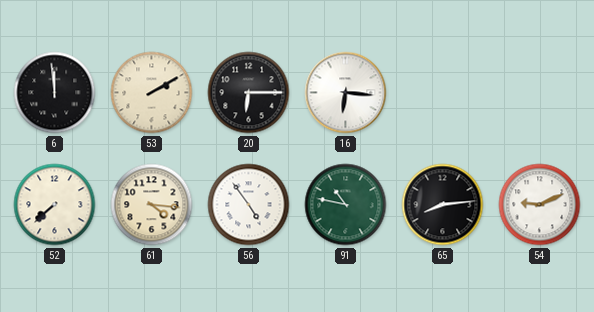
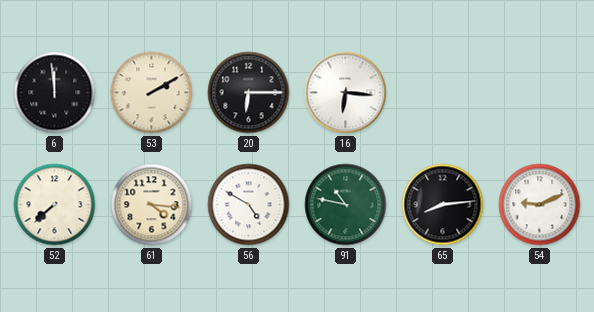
56: 4:54 -> 4:50
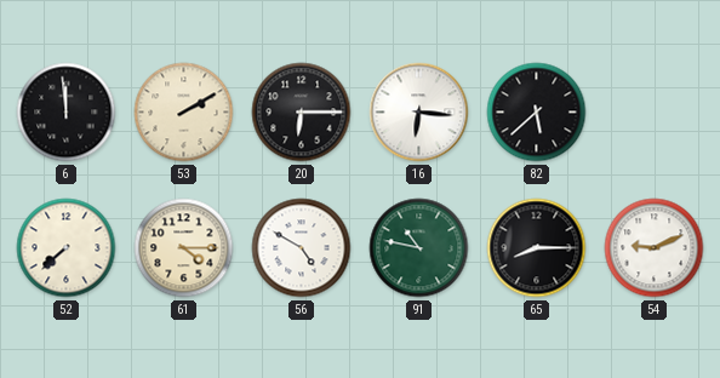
82: none -> 5:38
61: 4:16 -> 4:15
65: 8:14 -> 8:15
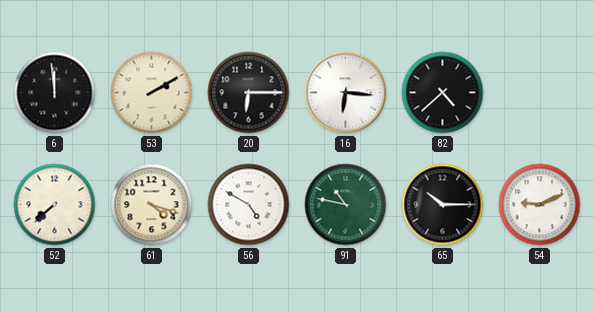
82: 5:38 -> 4:38
61: 4:15 -> 4:18
65: 8:15 -> 10:15
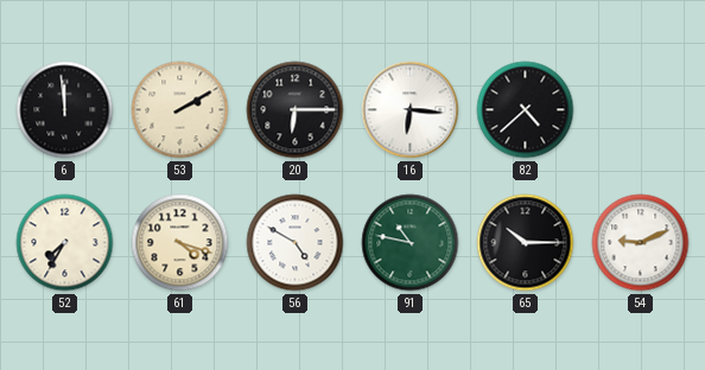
52: 7:38 -> 7:35
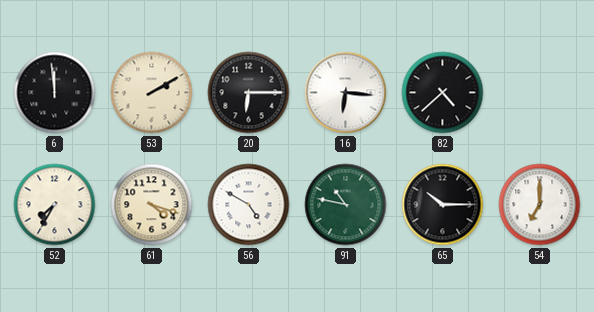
54: 9:11 -> 7:00
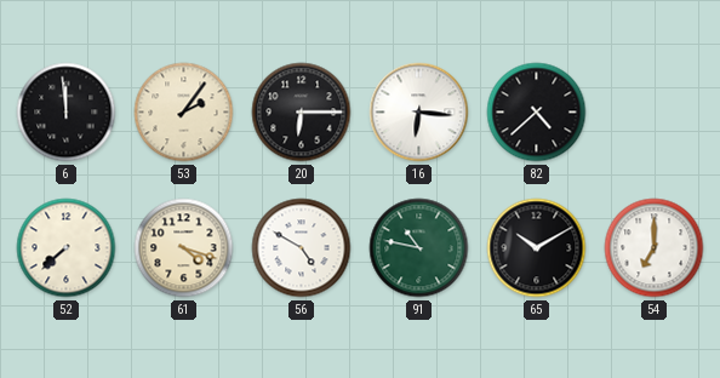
53: 2:10 -> 2:06
52: 7:35 -> 7:38
65: 10:15 -> 10:10
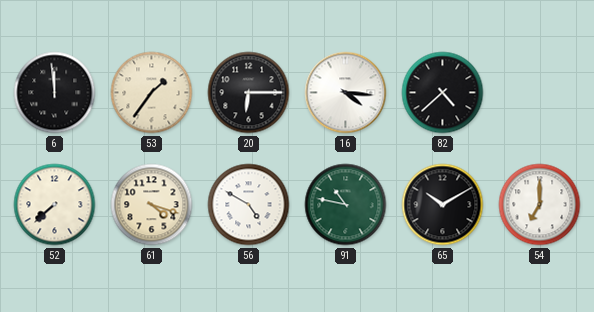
53: 2:06 -> 1:36
16: 6:16 -> 4:16
